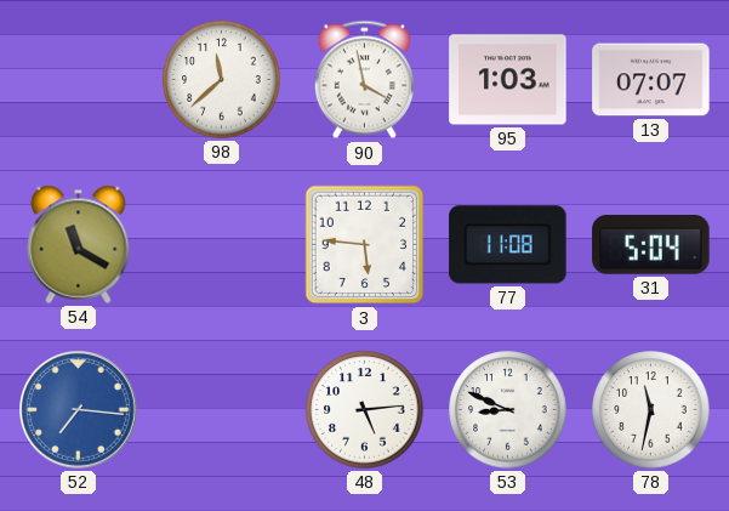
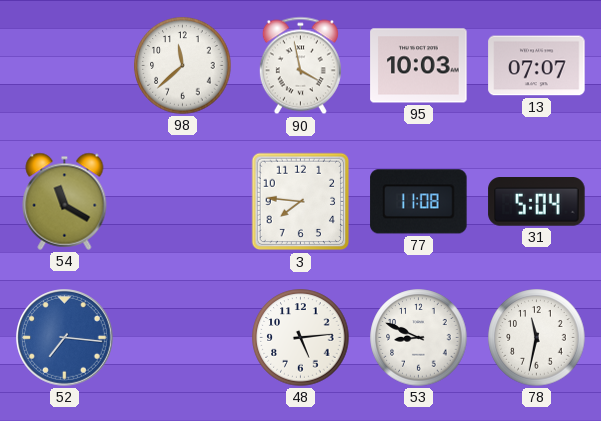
95: 1:03 -> 10:03
3: 5:46 -> 7:46
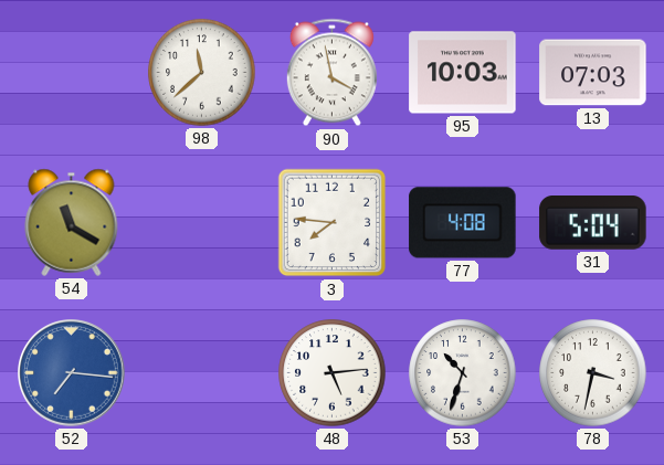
13: 07:07 -> 07:03
77: 11:08 -> 4:08
53: 8:49 -> 10:33
78: 11:32 -> 3:32
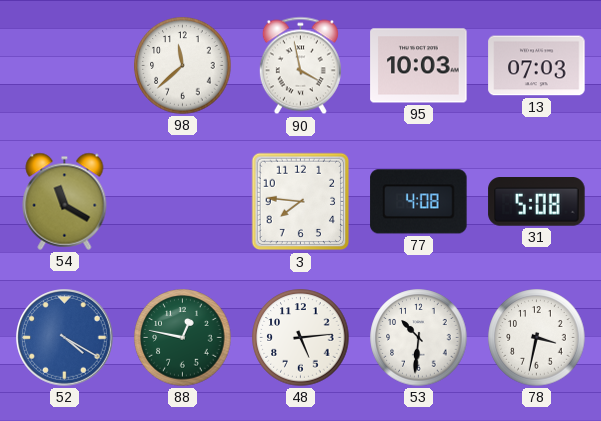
31: 5:04 -> 5:08
52: 7:16 -> 4:20
88: none -> 12:47
53: 10:33 -> 10:31
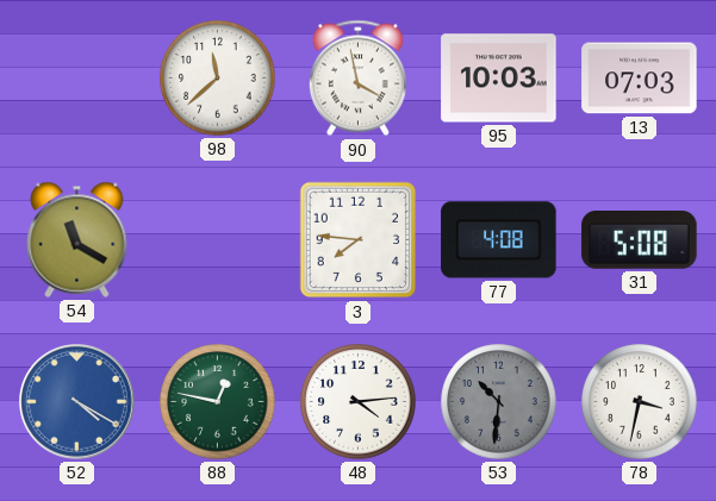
48: 5:14 -> 4:14
53 dial: white -> grey
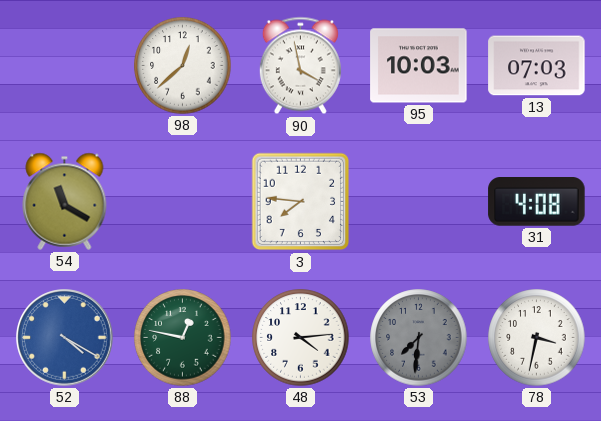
98: 11:38 -> 12:38
77: 4:08 -> none
31: 5:08 -> 4:08
53: 10:31 -> 7:31
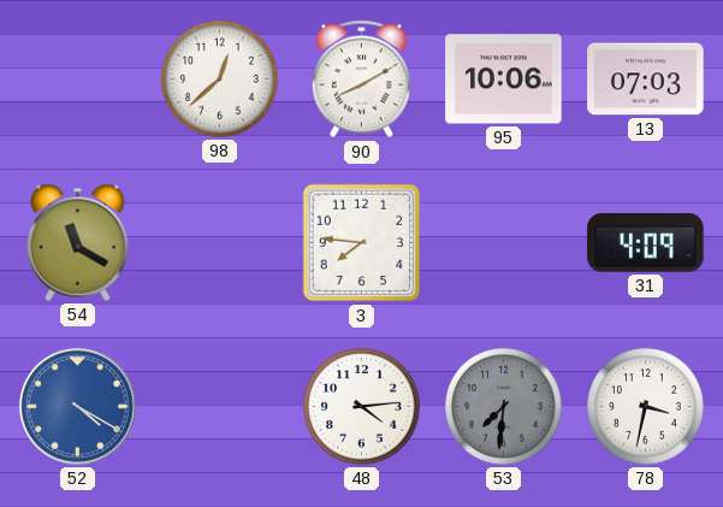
90: 3:58 -> 8:10
95: 10:03 -> 10:06
31: 4:08 -> 4:09
88: 12:47 -> none
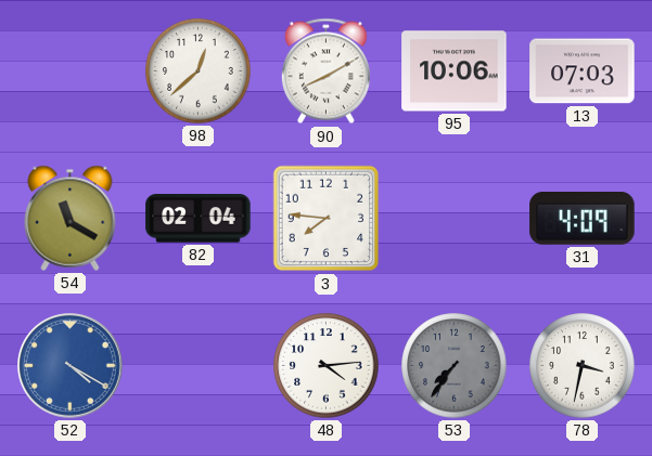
82: none -> 02:04
53: 7:31 -> 7:36
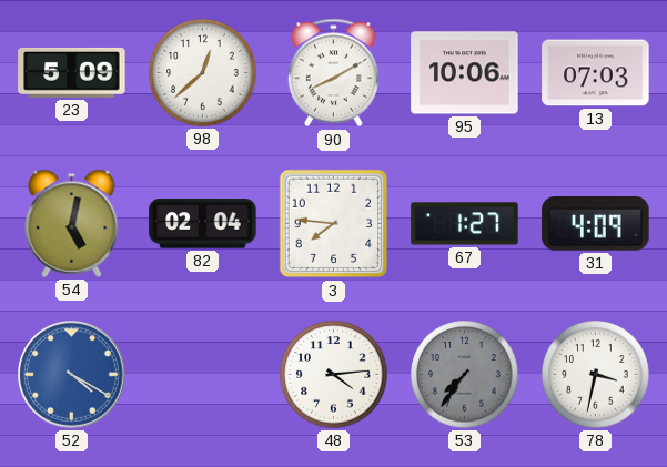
23: none -> 5:09
54: 11:20 -> 5:02
67: none -> 1:27
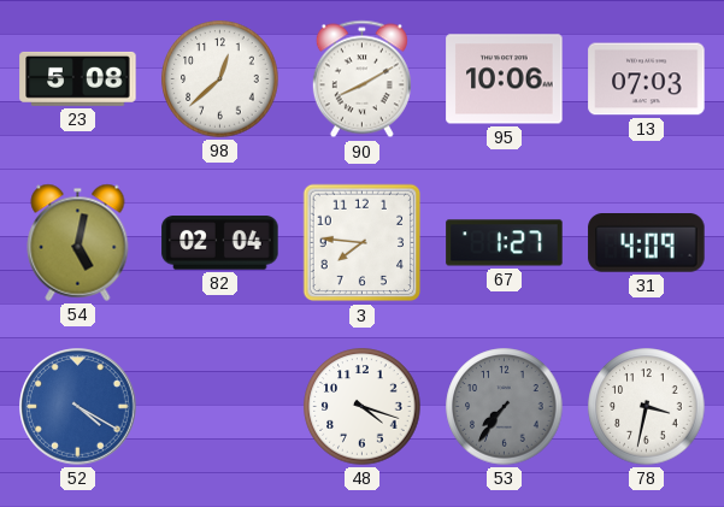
23: 5:09 -> 5:08
48: 4:14 -> 4:18
